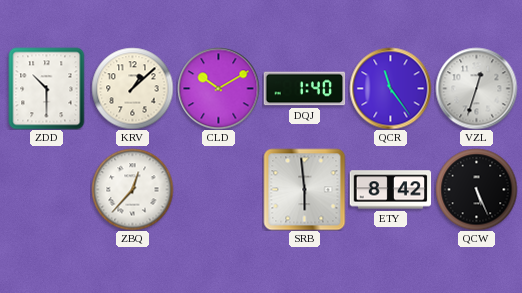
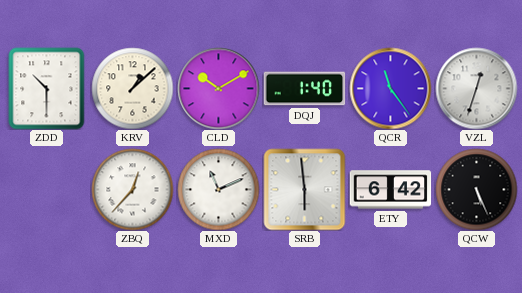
MXD: none -> 11:11
ETY: 8:42 -> 6:42
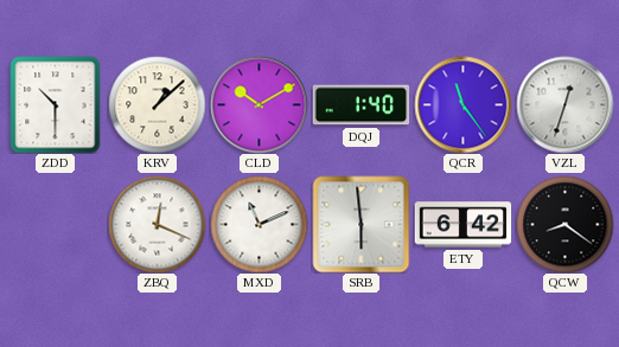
ZBQ: 12:37 -> 12:19
QCW: 5:26 -> 8:21
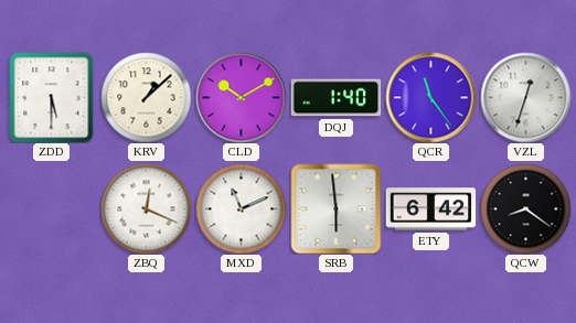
ZDD: 10:30 -> 5:30
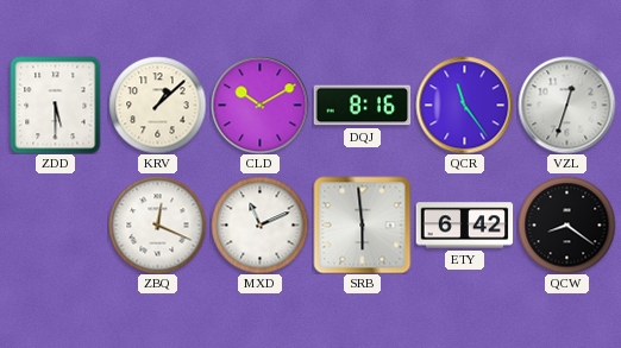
DQJ: 1:40 -> 8:16
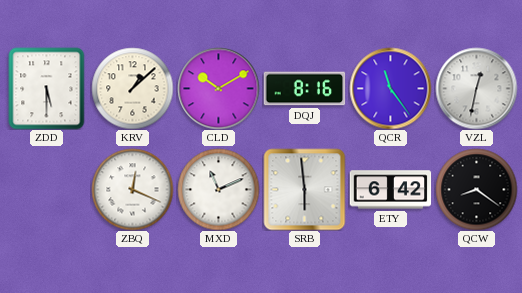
VZL: 12:33 -> 12:32
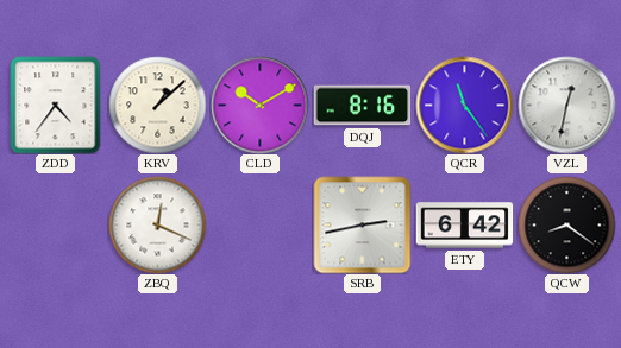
ZDD: 5:30 -> 4:36
MXD: 11:11 -> none
SRB: 5:59 -> 2:43
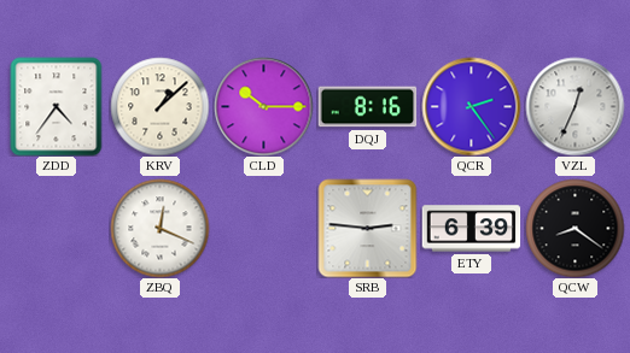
CLD: 10:10 -> 10:15
QCR: 11:24 -> 2:24
VZL: 12:32 -> 12:34
SRB: 2:43 -> 2:46
ETY: 6:42 -> 6:39
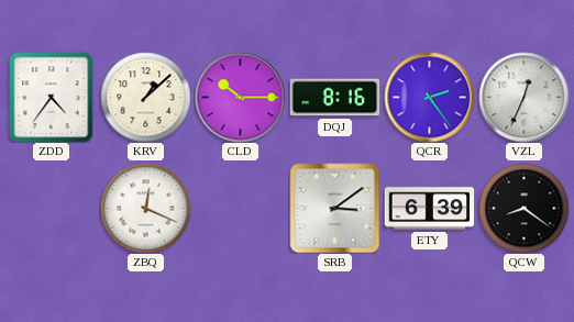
SRB: 2:46 -> 3:09
